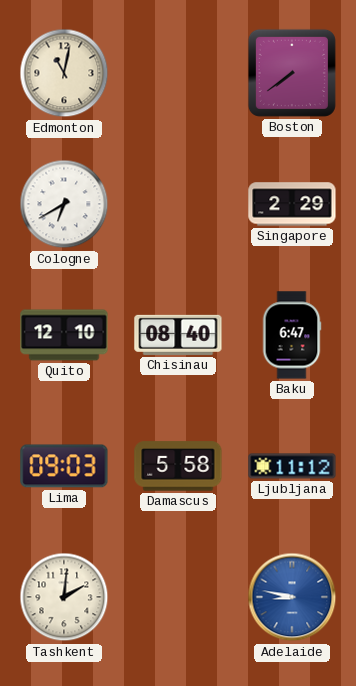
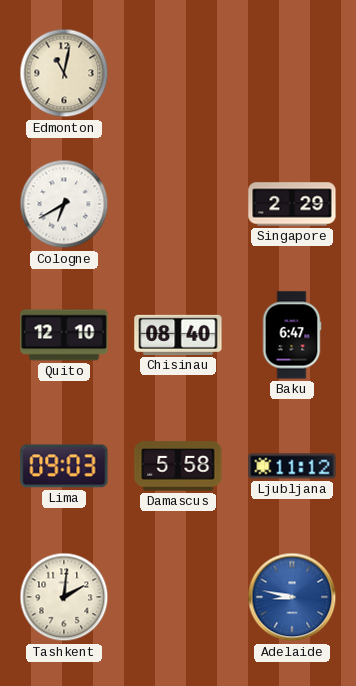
Boston: 7:39 -> none
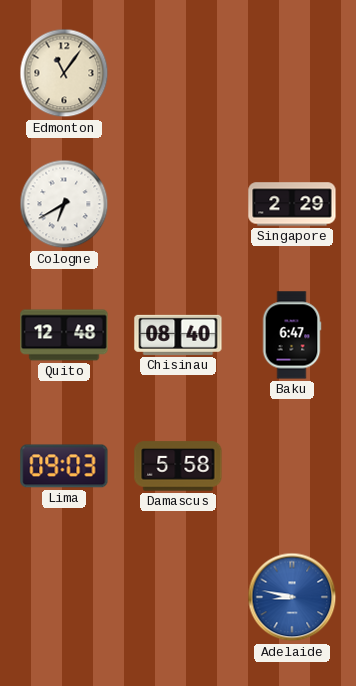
Edmonton: 11:02 -> 11:06
Quito: 12:10 -> 12:48
Ljubljana: 11:12 -> none
Tashkent: 2:01 -> none
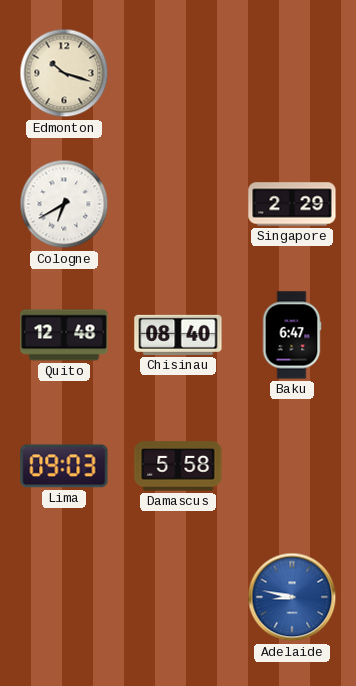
Edmonton: 11:06 -> 10:18
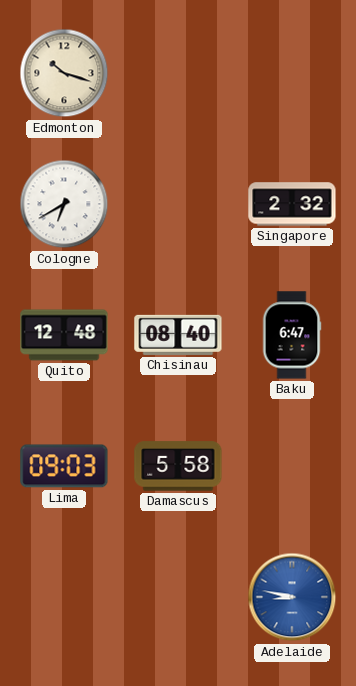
Singapore: 2:29 -> 2:32
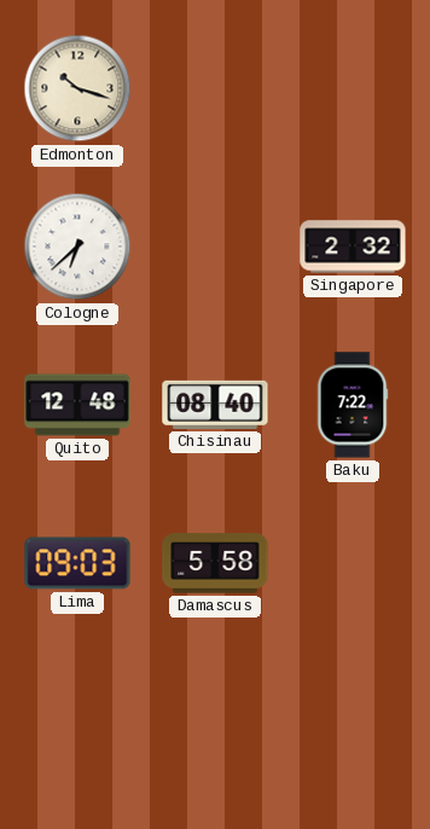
Cologne: 6:40 -> 6:38
Baku: 6:47 -> 7:22
Adelaide: 8:47 -> none
